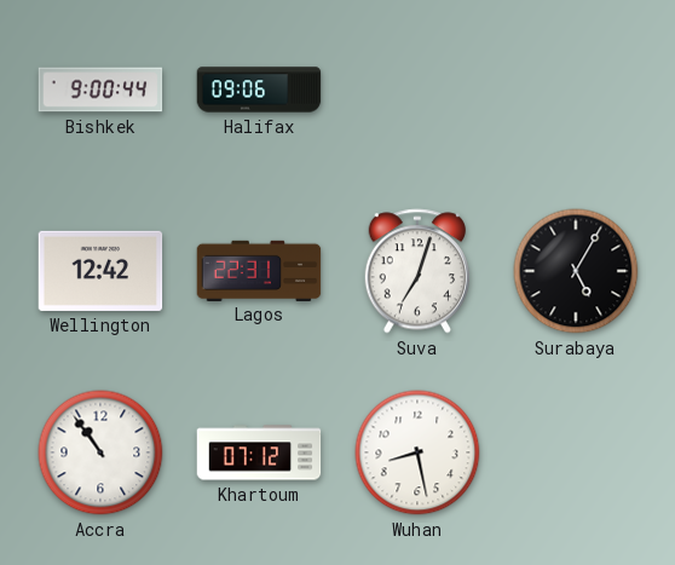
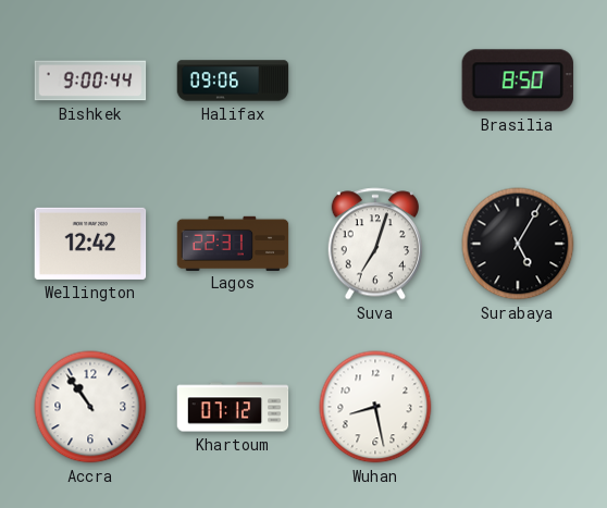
Brasilia: none -> 8:50
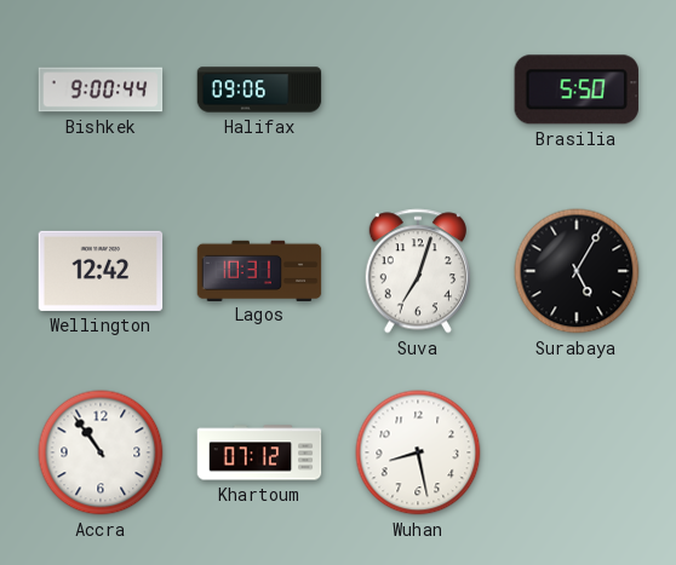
Brasilia: 8:50 -> 5:50
Lagos: 22:31 -> 10:31
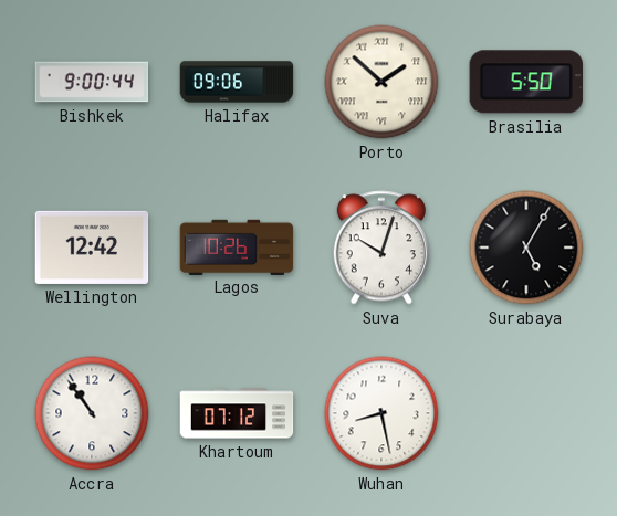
Porto: none -> 1:52
Lagos: 10:31 -> 10:26
Suva: 7:03 -> 10:03
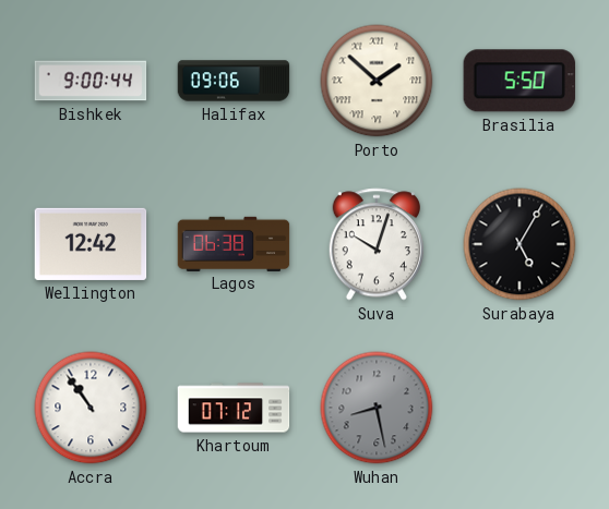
Lagos: 10:26 -> 06:38
Wuhan dial: white -> grey
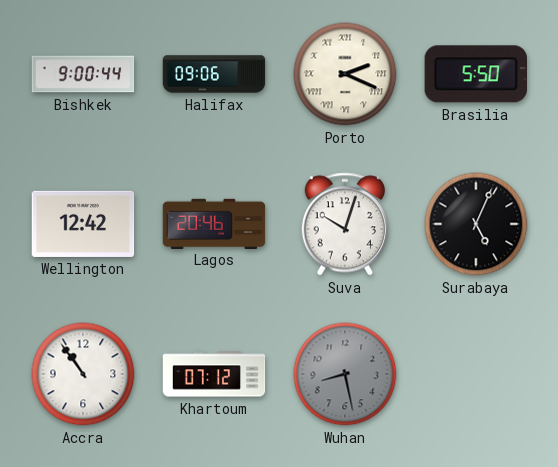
Porto: 1:52 -> 2:19
Lagos: 06:38 -> 20:46
Surabaya: 5:05 -> 5:04
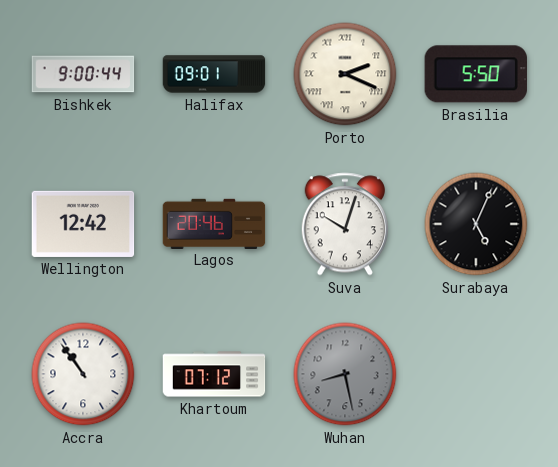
Halifax: 09:06 -> 09:01
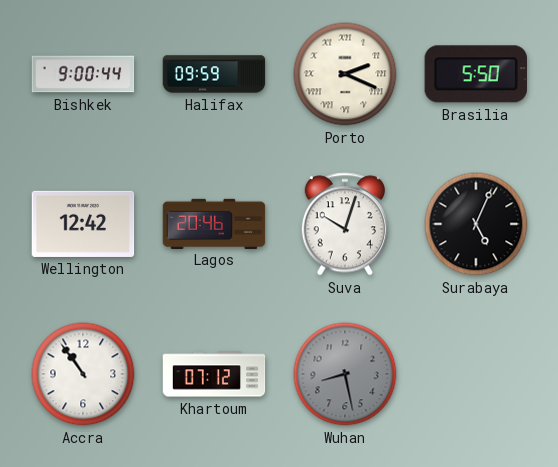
Halifax: 09:01 -> 09:59
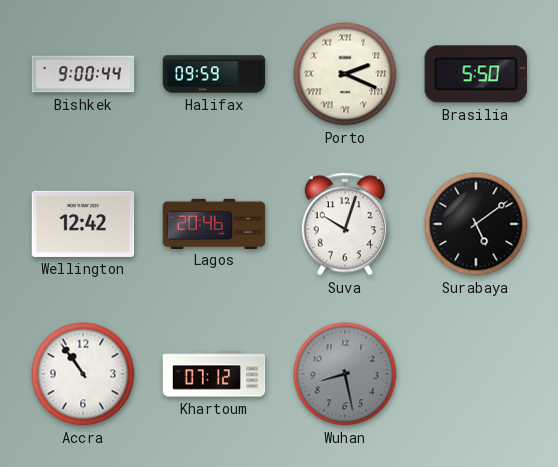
Surabaya: 5:04 -> 5:09
